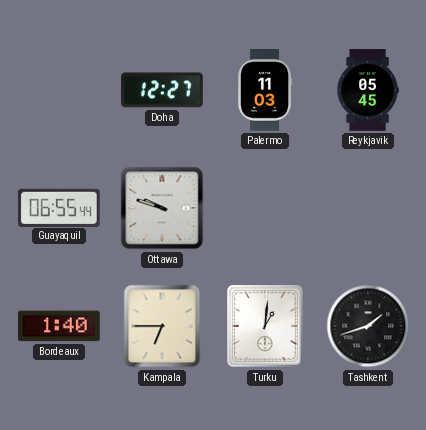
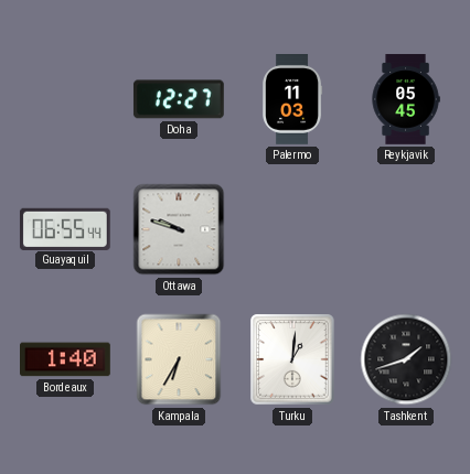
Kampala: 6:45 -> 6:35
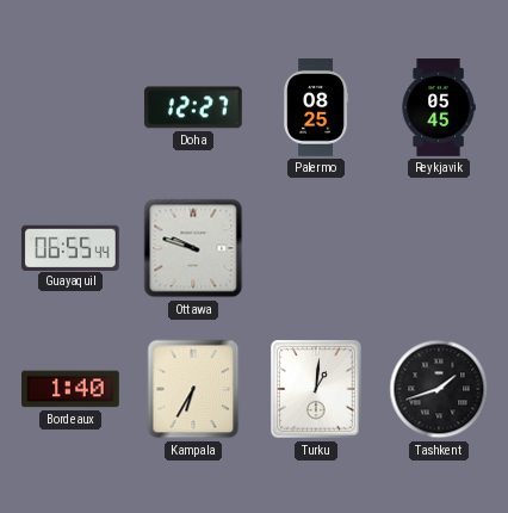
Palermo: 11:03 -> 08:25
